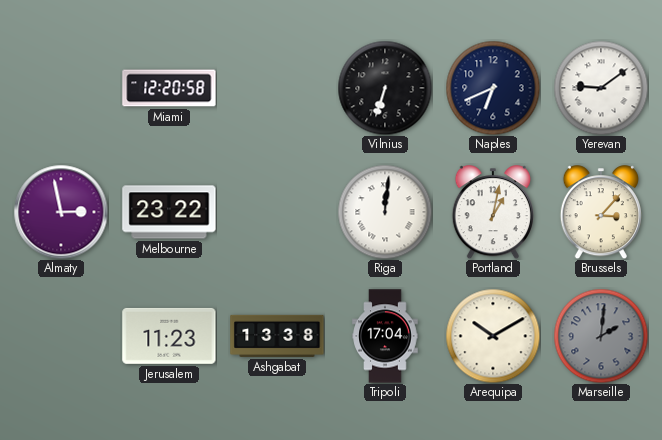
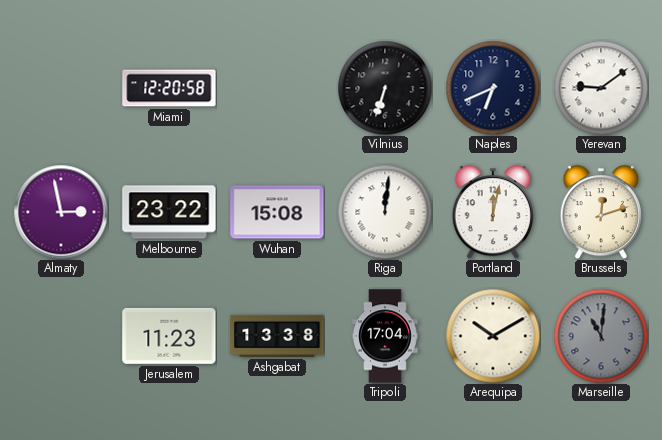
Wuhan: none -> 15:08
Portland: 1:02 -> 12:02
Brussels: 3:07 -> 12:12
Marseille: 2:01 -> 11:01
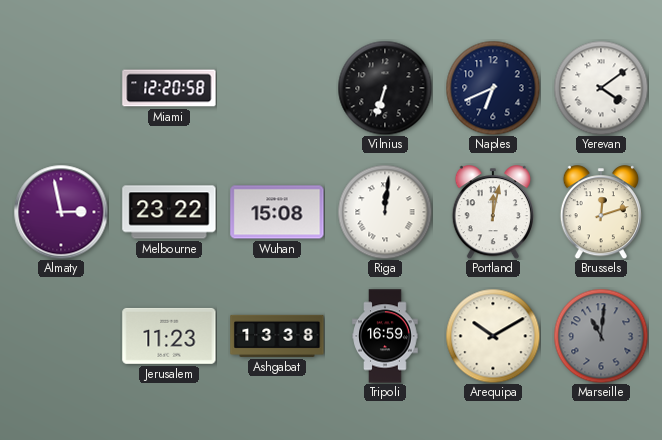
Yerevan: 9:09 -> 4:09
Tripoli: 17:04 -> 16:59
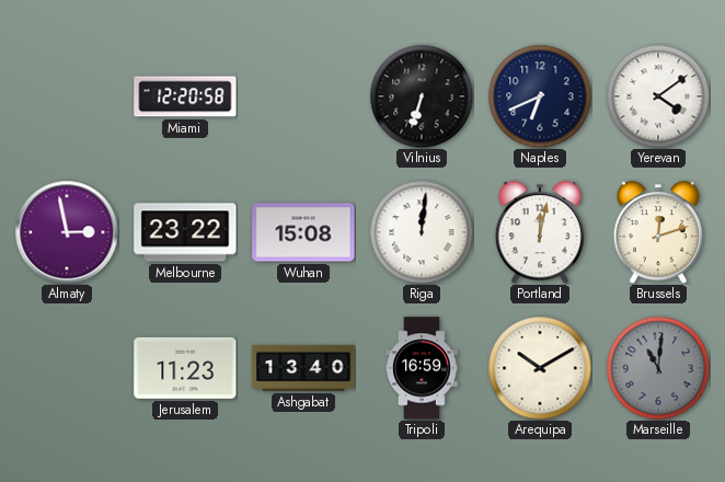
Ashgabat: 13:38 -> 13:40
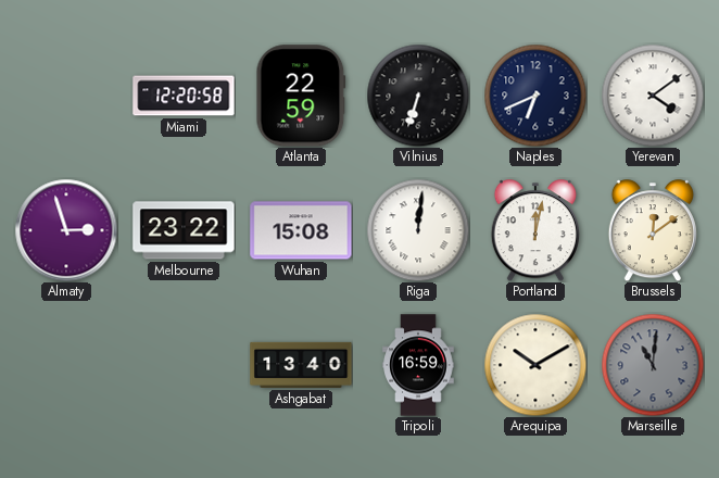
Atlanta: none -> 22:59
Almaty: 2:58 -> 2:57
Brussels: 12:12 -> 12:09
Jerusalem: 11:23 -> none
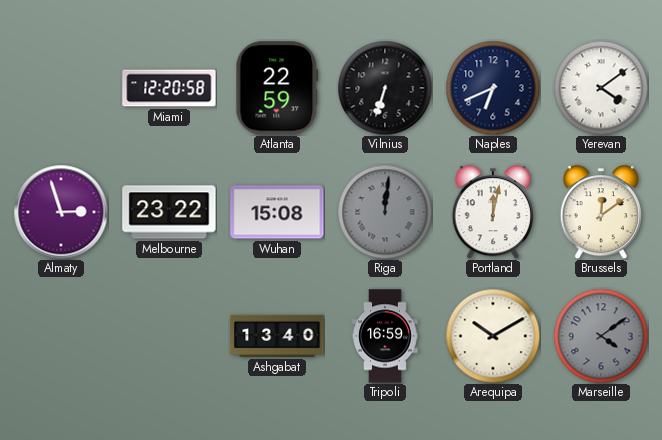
Riga dial: white -> grey
Marseille: 11:01 -> 4:09
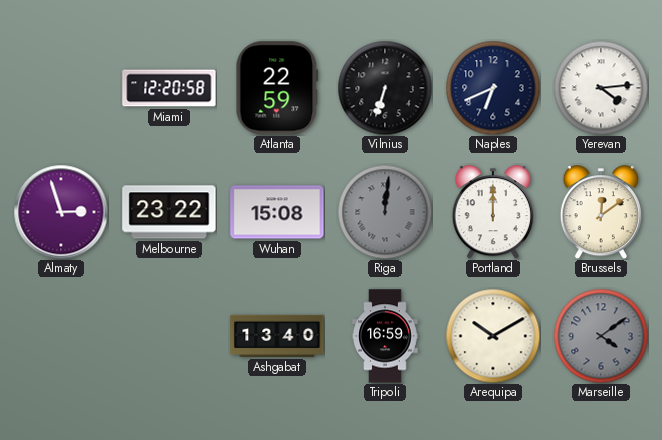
Yerevan: 4:09 -> 4:14
Portland: 12:02 -> 12:00
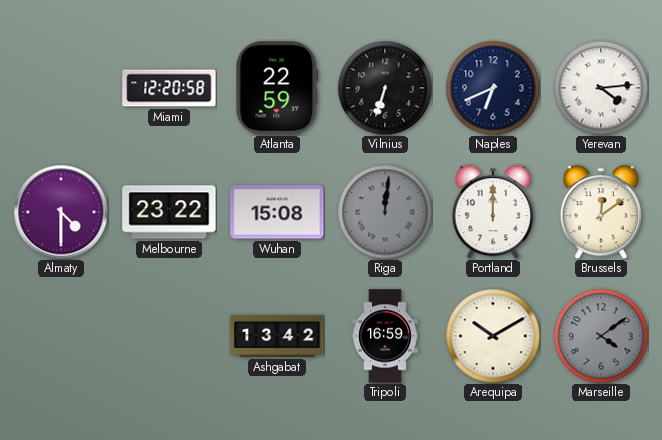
Almaty: 2:57 -> 4:30
Ashgabat: 13:40 -> 13:42
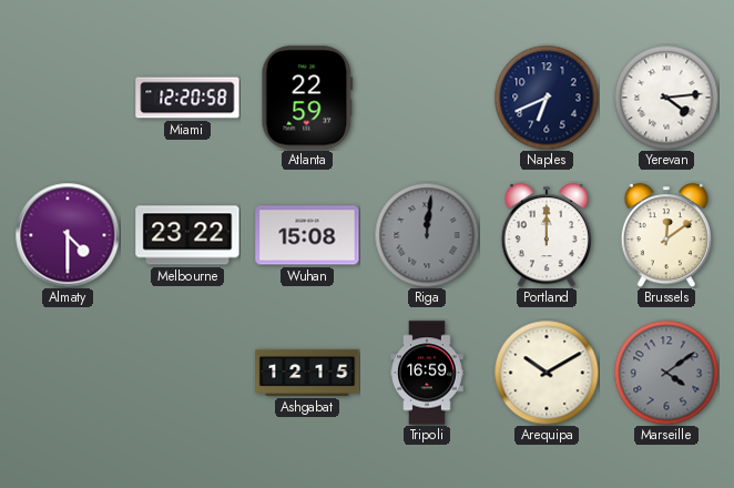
Vilnius: 6:33 -> none
Ashgabat: 13:42 -> 12:15
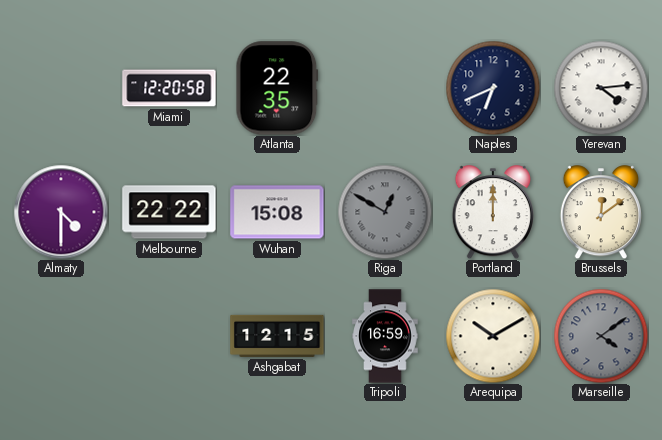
Atlanta: 22:59 -> 22:35
Melbourne: 23:22 -> 22:22
Riga: 12:01 -> 12:50
